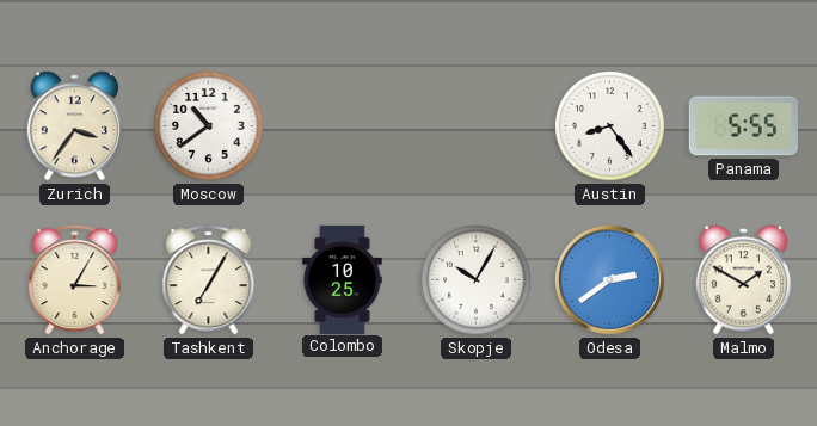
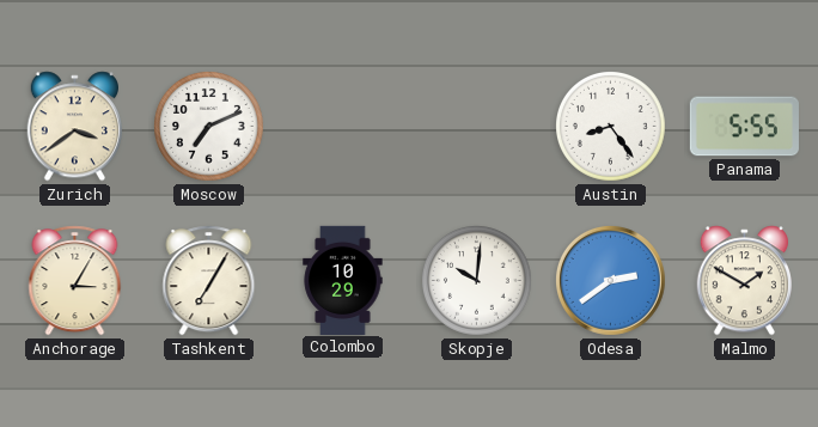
Zurich: 3:36 -> 3:39
Moscow: 10:39 -> 7:11
Colombo: 10:25 -> 10:29
Skopje: 10:05 -> 10:01
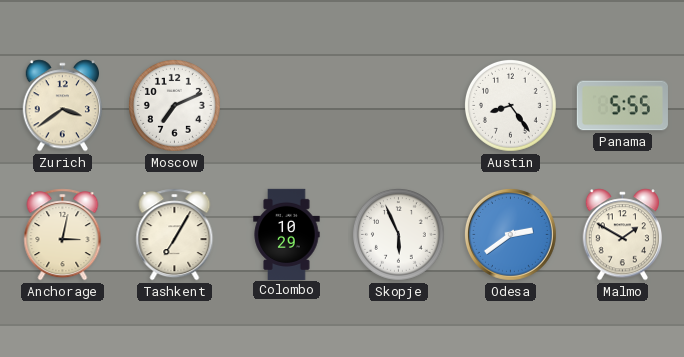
Anchorage: 3:05 -> 3:02
Skopje: 10:01 -> 5:56
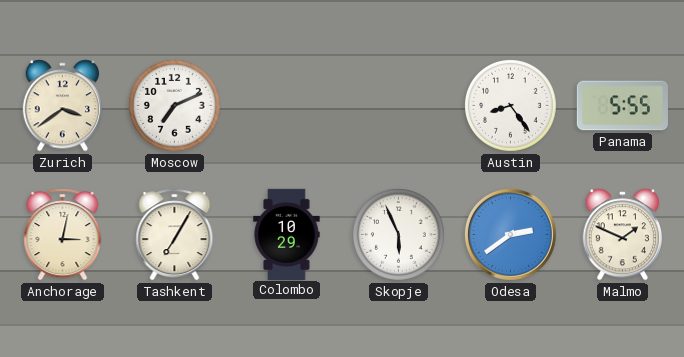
Malmo: 1:50 -> 1:49
